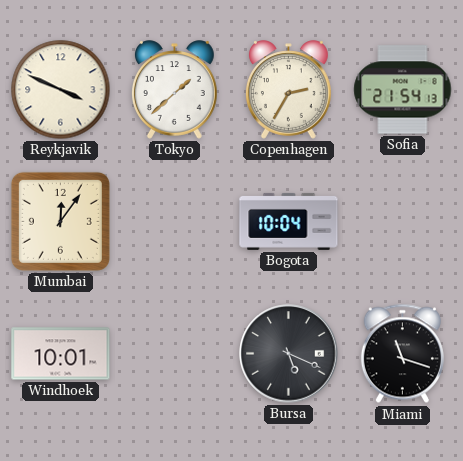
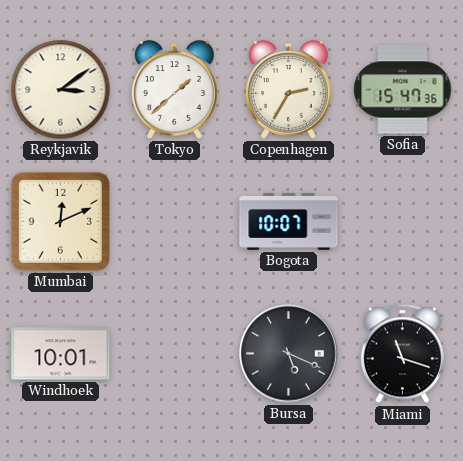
Reykjavik: 3:49 -> 3:09
Sofia: 21:54 -> 15:47
Mumbai: 12:06 -> 12:11
Bogota: 10:04 -> 10:07
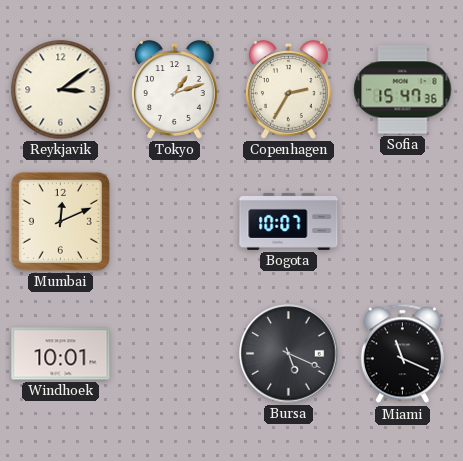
Tokyo: 1:38 -> 1:12
Miami: 11:18 -> 11:19
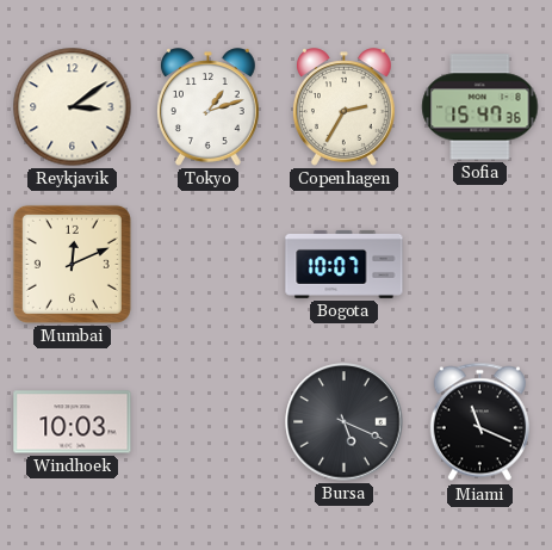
Windhoek: 10:01 -> 10:03
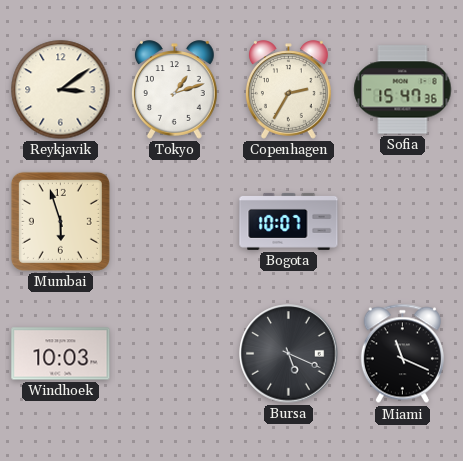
Mumbai: 12:11 -> 5:57
